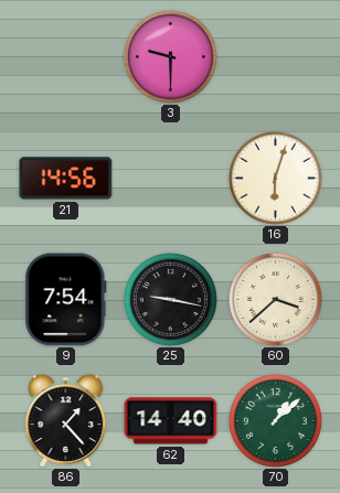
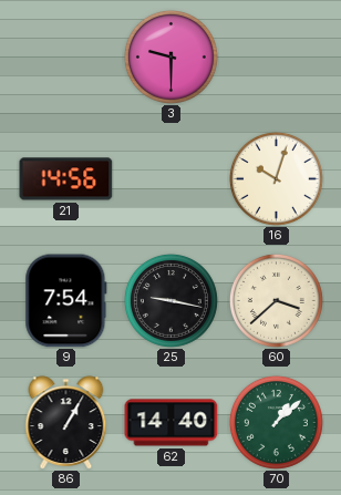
16: 6:03 -> 10:03
86: 1:23 -> 1:05
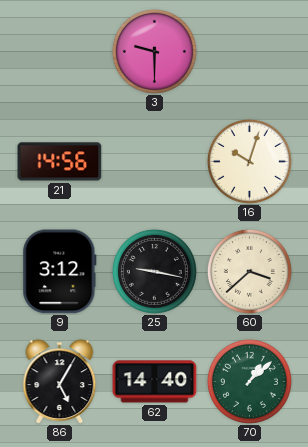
9: 7:54 -> 3:12
86: 1:05 -> 5:05
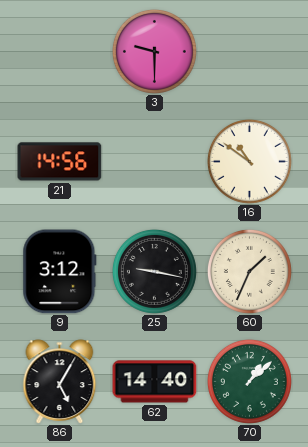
16: 10:03 -> 10:51
60: 3:38 -> 1:34
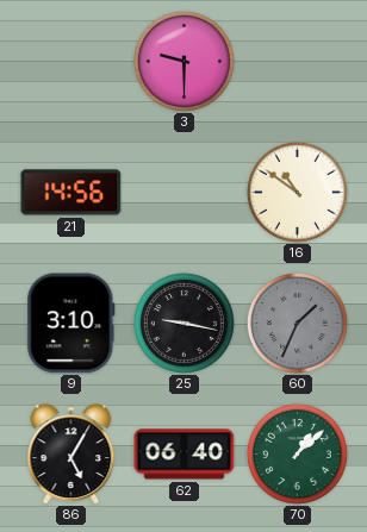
9: 3:12 -> 3:10
60 dial: cream -> grey
62: 14:40 -> 06:40
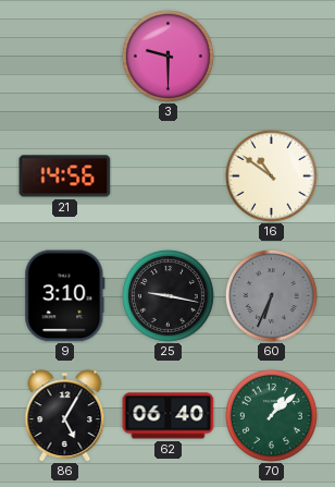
60: 1:34 -> 6:34
